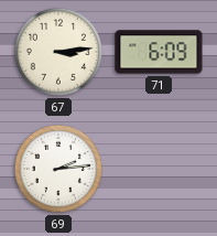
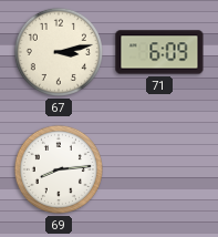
67: 3:14 -> 3:13
69: 2:14 -> 8:14
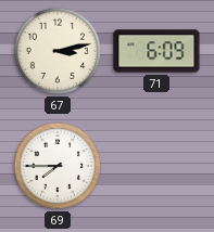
69: 8:14 -> 7:45
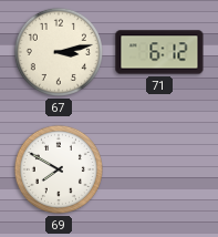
71: 6:09 -> 6:12
69: 7:45 -> 7:50
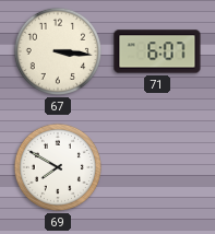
67: 3:13 -> 3:16
71: 6:12 -> 6:07
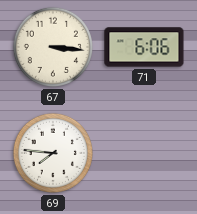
71: 6:07 -> 6:06
69: 7:50 -> 7:46
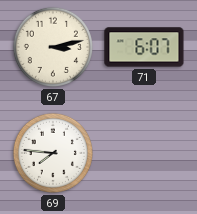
67: 3:16 -> 3:13
71: 6:06 -> 6:07
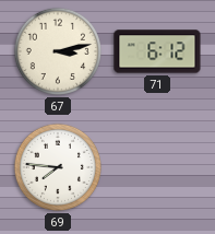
71: 6:07 -> 6:12
